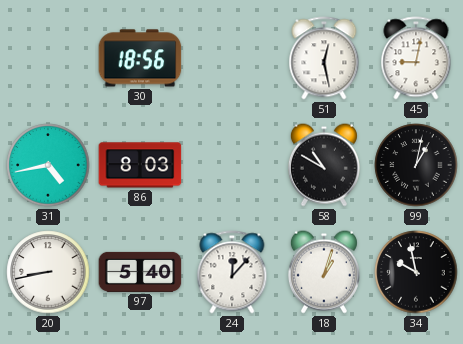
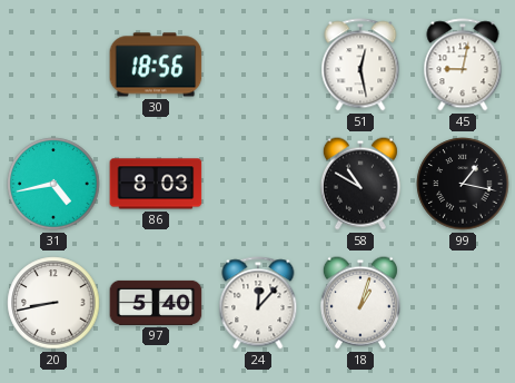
99: 1:02 -> 1:17
34: 9:58 -> none
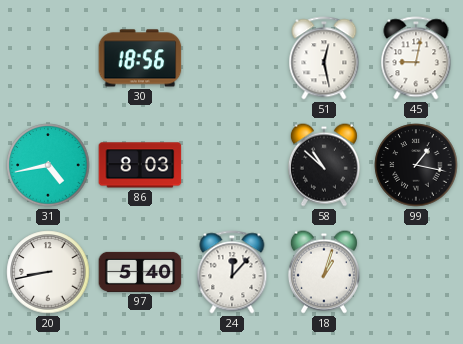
58: 10:50 -> 10:52
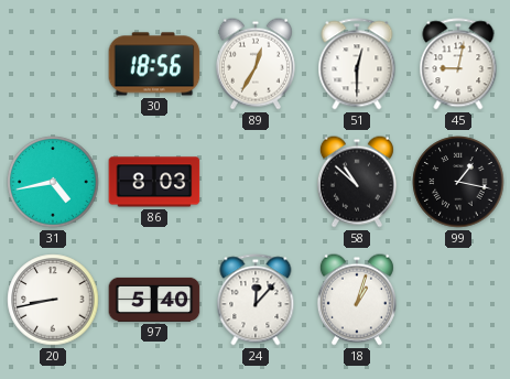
89: none -> 12:35
51: 12:28 -> 12:30
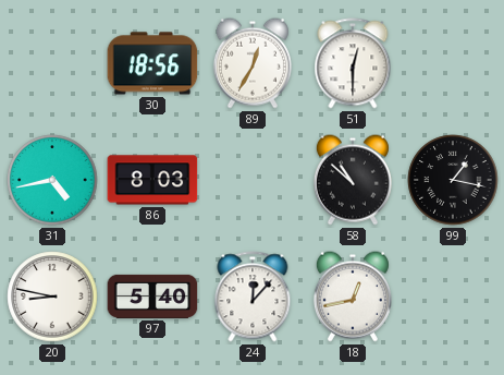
45: 9:02 -> none
20: 8:43 -> 8:47
18: 1:03 -> 12:43
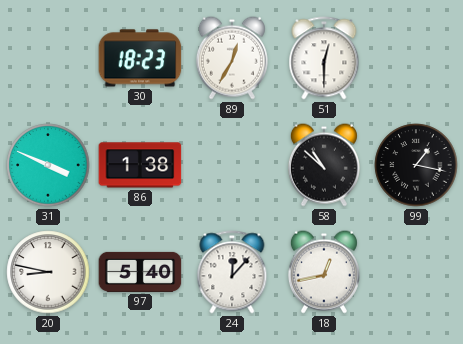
30: 18:56 -> 18:23
31: 4:43 -> 3:49
86: 8:03 -> 1:38
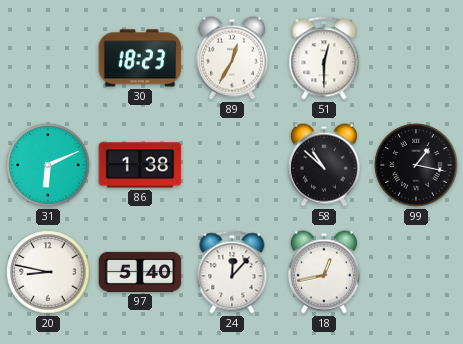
31: 3:49 -> 6:11
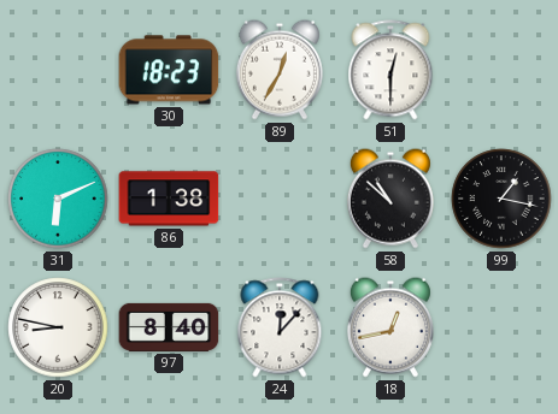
97: 5:40 -> 8:40
